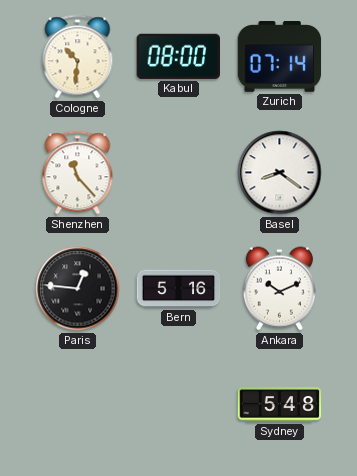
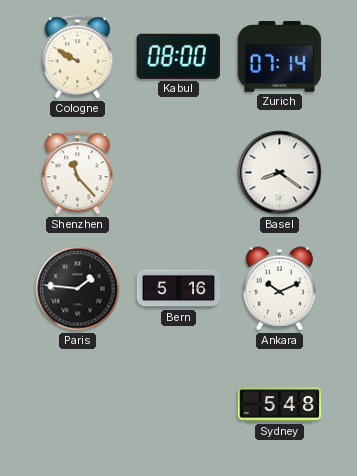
Cologne: 10:31 -> 9:50
Paris: 12:46 -> 1:46
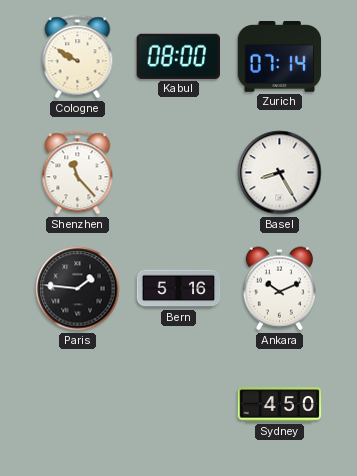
Basel: 8:21 -> 8:25
Sydney: 5:48 -> 4:50
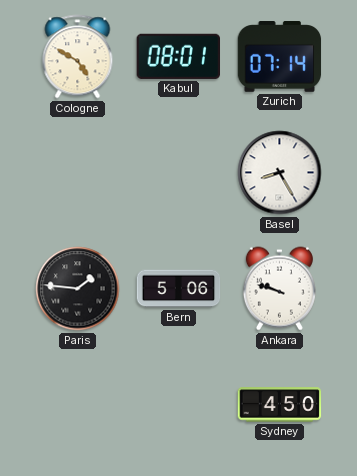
Cologne: 9:50 -> 4:50
Kabul: 08:00 -> 08:01
Shenzhen: 11:23 -> none
Bern: 5:16 -> 5:06
Ankara: 10:11 -> 9:48
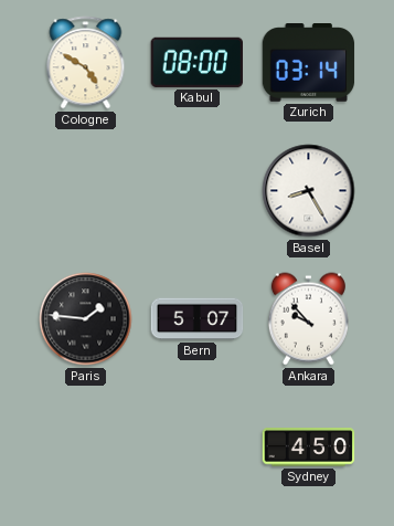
Kabul: 08:01 -> 08:00
Zurich: 07:14 -> 03:14
Bern: 5:06 -> 5:07
Ankara: 9:48 -> 9:53
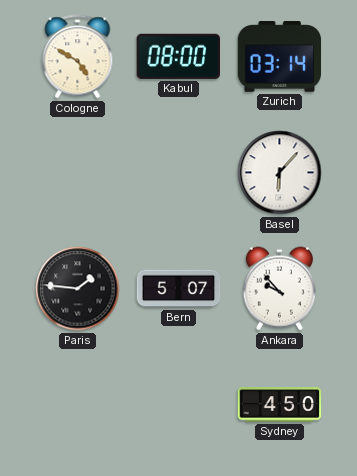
Basel: 8:25 -> 6:07
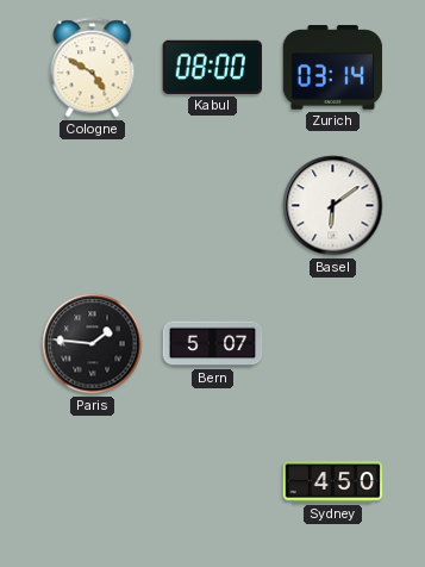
Basel: 6:07 -> 6:09
Ankara: 9:53 -> none
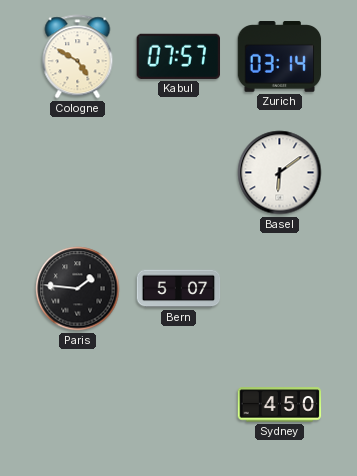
Kabul: 08:00 -> 07:57
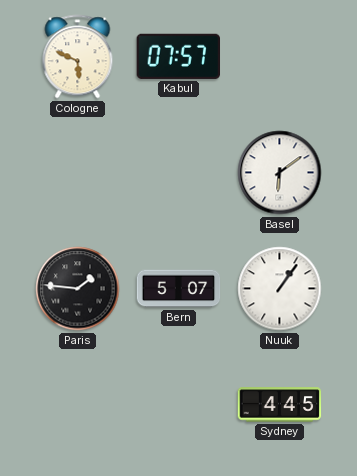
Cologne: 4:50 -> 5:49
Zurich: 03:14 -> none
Nuuk: none -> 1:06
Sydney: 4:50 -> 4:45
